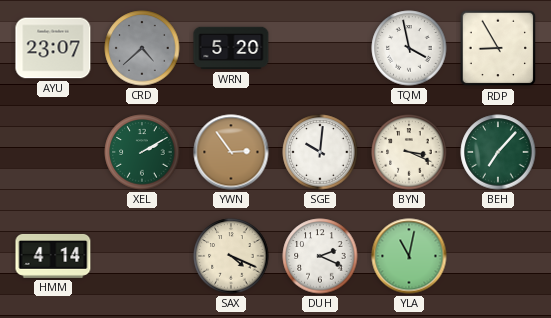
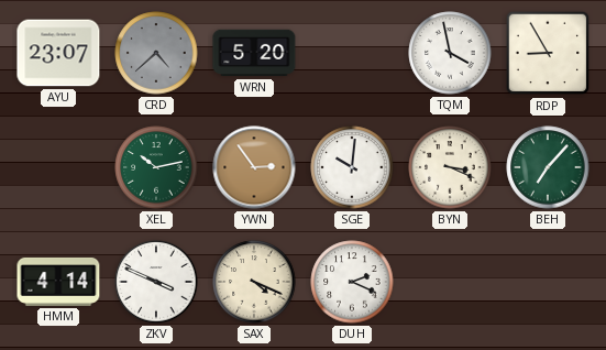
XEL: 2:10 -> 10:13
ZKV: none -> 3:49
YLA: 11:02 -> none
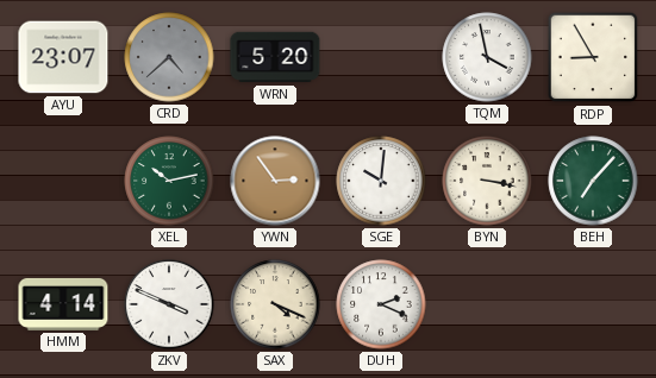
BYN: 3:19 -> 3:17
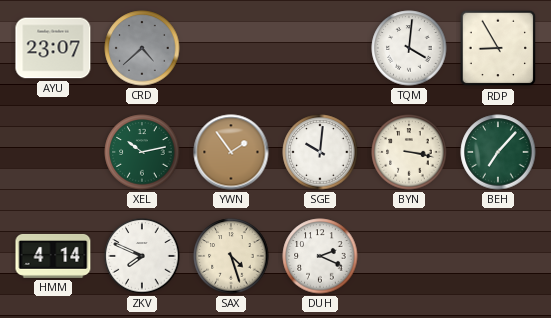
WRN: 5:20 -> none
TQM: 3:58 -> 4:01
YWN: 2:54 -> 1:54
ZKV: 3:49 -> 7:49
SAX: 4:19 -> 4:27
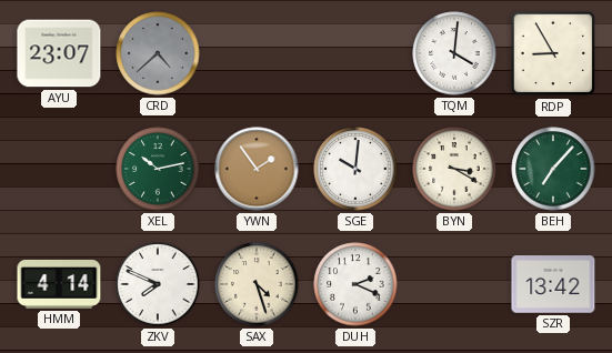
BYN: 3:17 -> 3:20
SZR: none -> 13:42
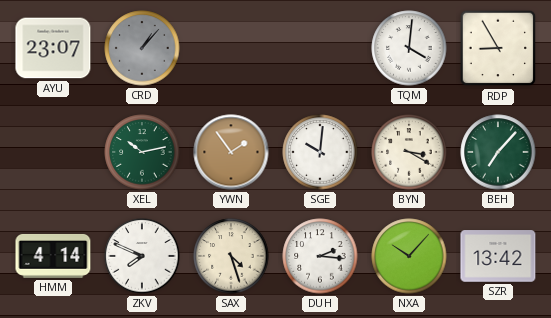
CRD: 4:38 -> 1:07
DUH: 2:19 -> 2:16
NXA: none -> 10:07
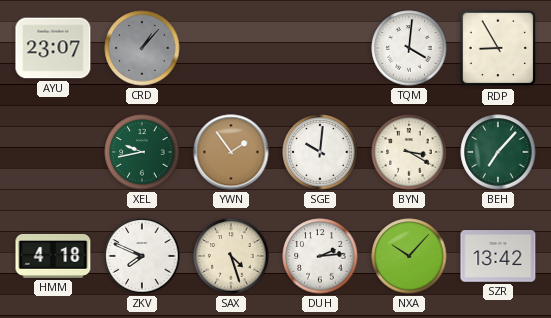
XEL: 10:13 -> 9:43
HMM: 4:14 -> 4:18
DUH: 2:16 -> 2:14
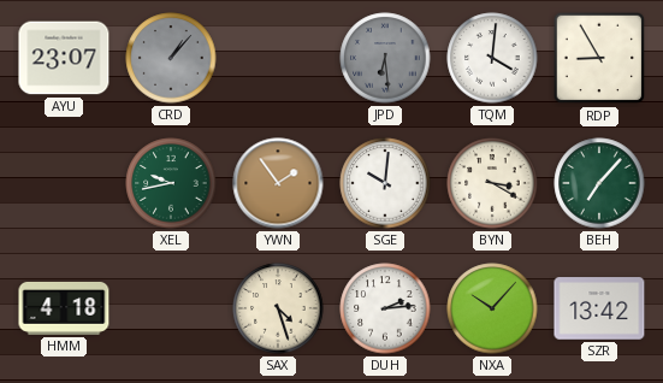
JPD: none -> 6:29
ZKV: 7:49 -> none
